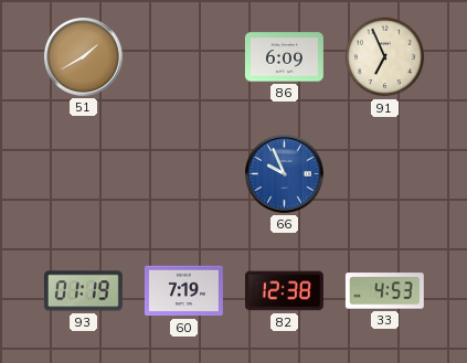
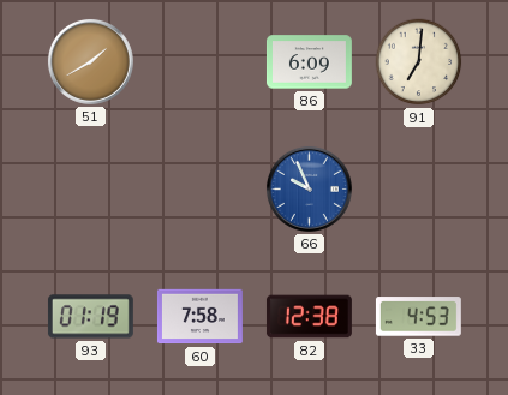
91: 6:56 -> 7:01
60: 7:19 -> 7:58
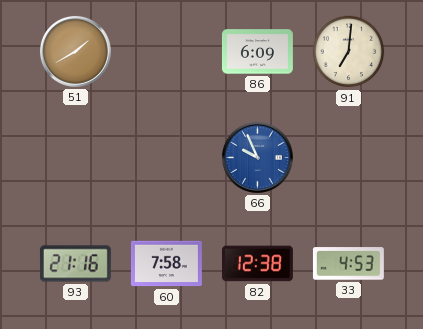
93: 01:19 -> 21:16
